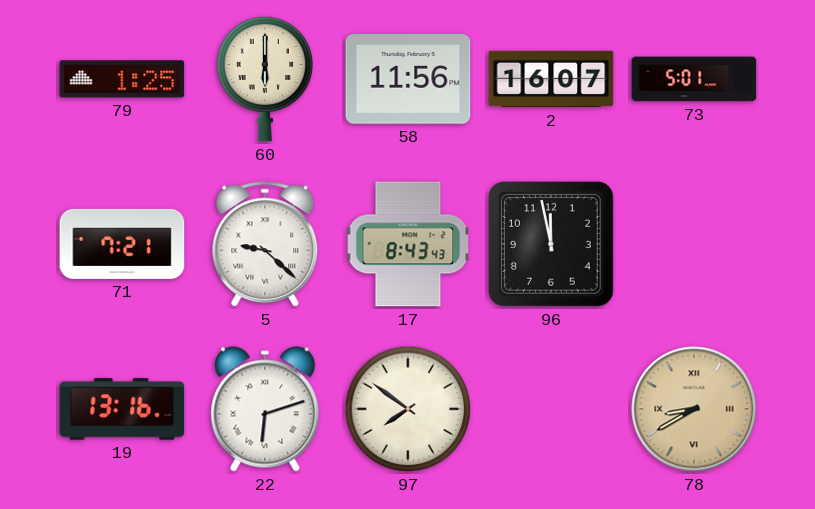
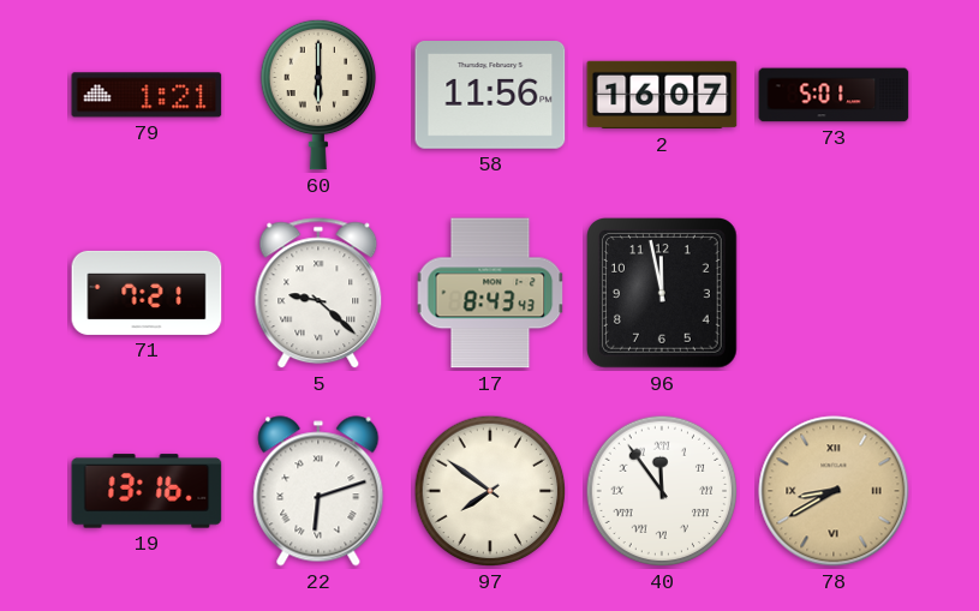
79: 1:25 -> 1:21
40: none -> 11:54
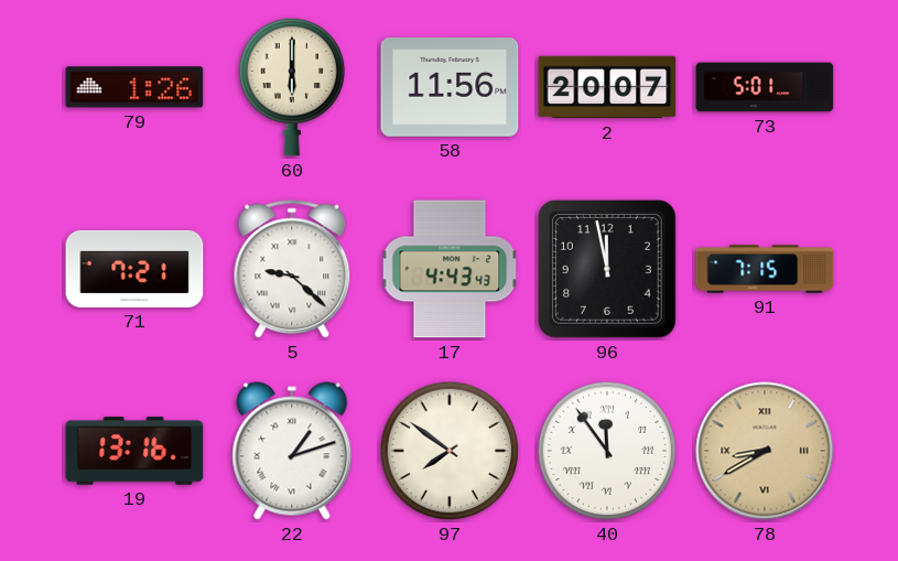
79: 1:21 -> 1:26
2: 16:07 -> 20:07
17: 8:43 -> 4:43
91: none -> 7:15
22: 6:12 -> 1:12
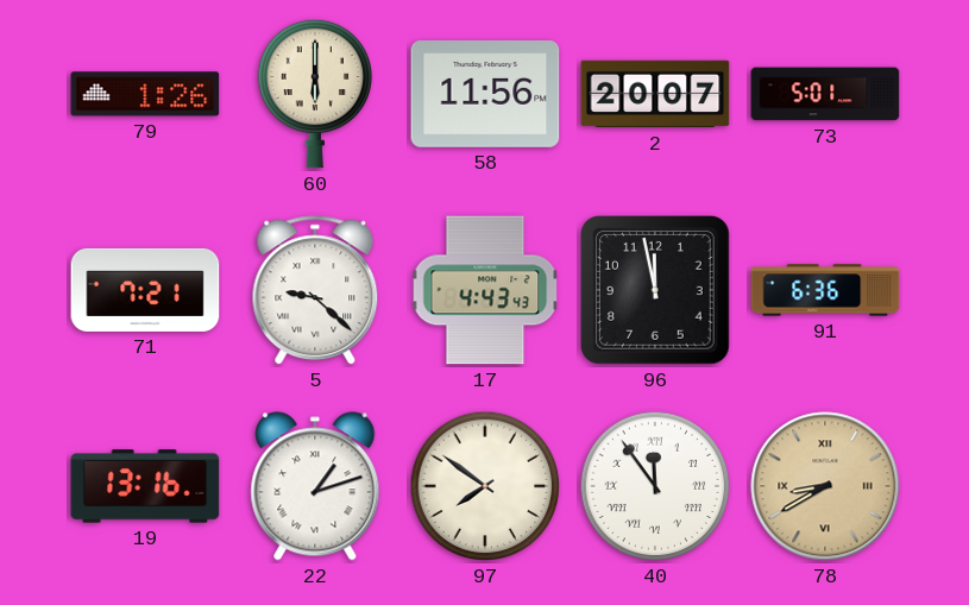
91: 7:15 -> 6:36
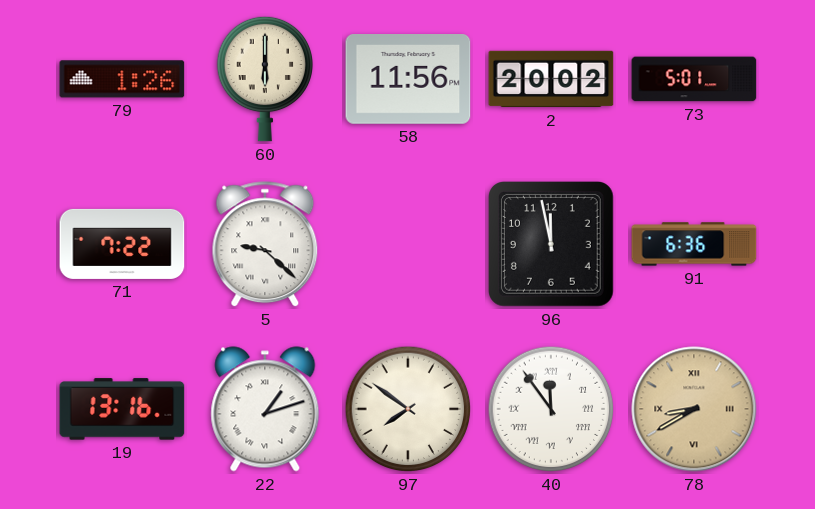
2: 20:07 -> 20:02
71: 7:21 -> 7:22
17: 4:43 -> none
